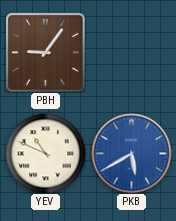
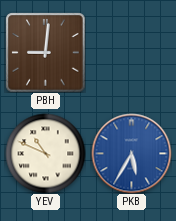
PBH: 9:06 -> 9:01
PKB: 5:40 -> 5:35
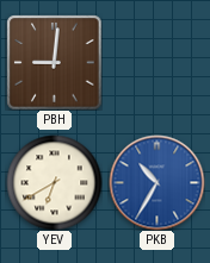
YEV: 10:49 -> 6:40
PKB: 5:35 -> 10:35
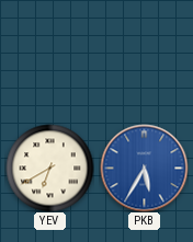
PBH: 9:01 -> none
PKB: 10:35 -> 5:35
